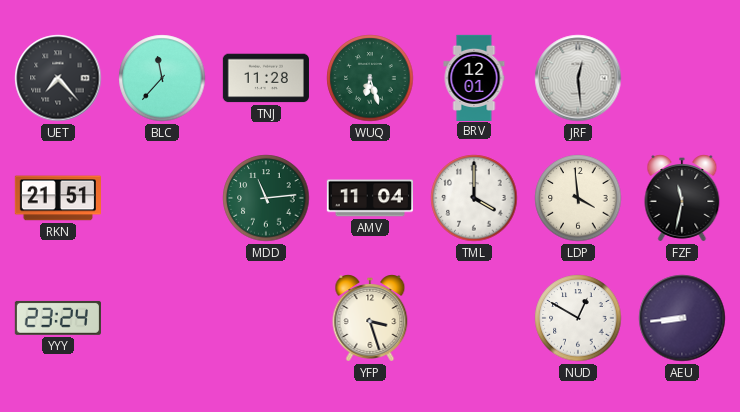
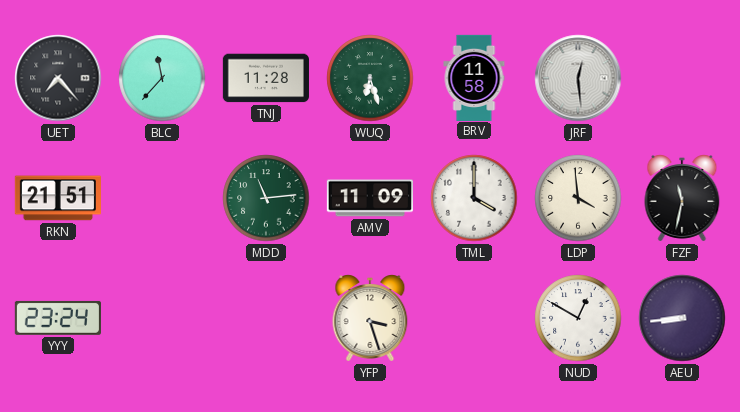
BRV: 12:01 -> 11:58
AMV: 11:04 -> 11:09
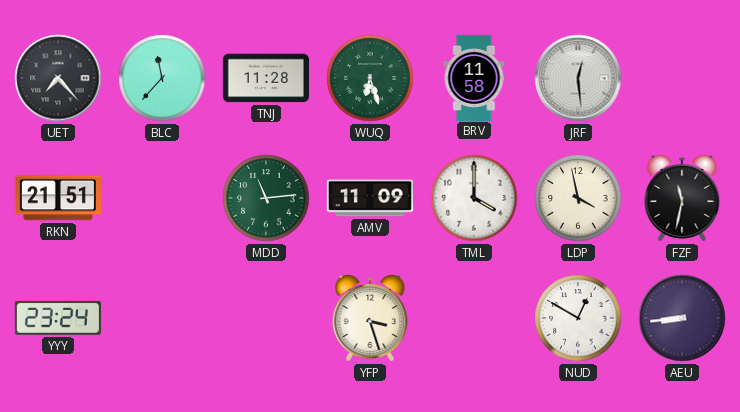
LDP: 3:59 -> 3:58
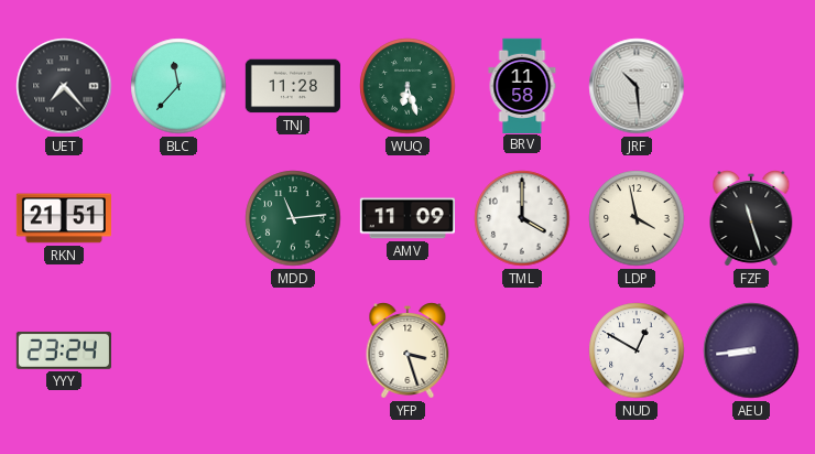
JRF: 12:29 -> 10:29
FZF: 11:32 -> 11:27
